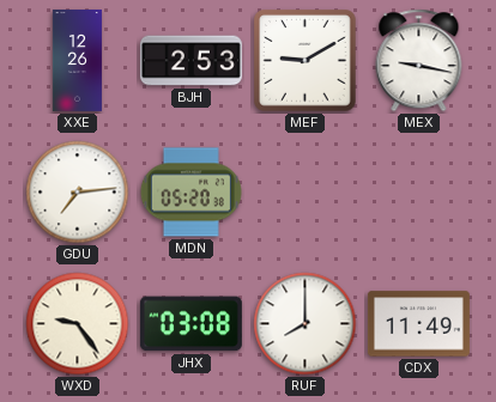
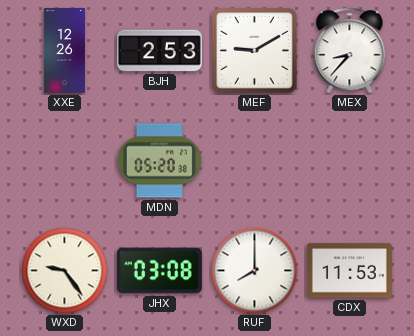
MEX: 9:17 -> 8:37
GDU: 7:14 -> none
CDX: 11:49 -> 11:53
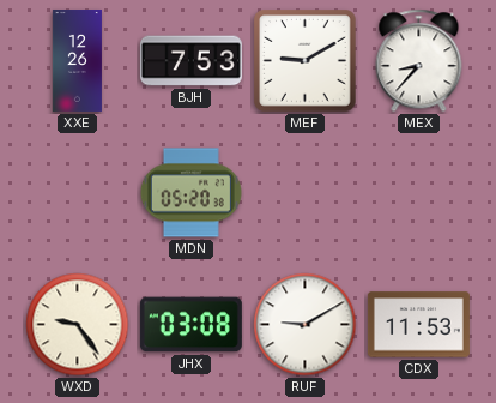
BJH: 2:53 -> 7:53
RUF: 8:00 -> 9:10
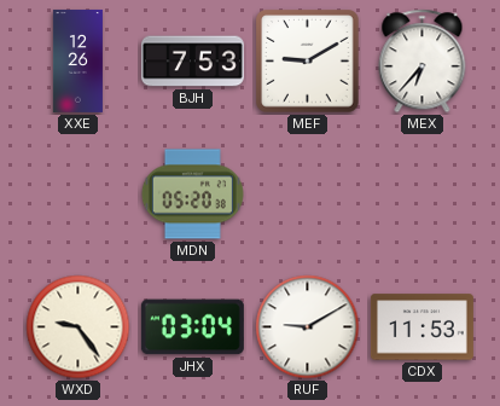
MEX: 8:37 -> 6:37
JHX: 03:08 -> 03:04
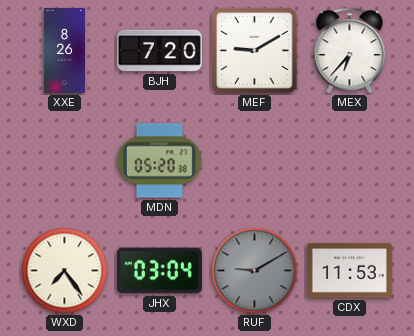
XXE: 12:26 -> 8:26
BJH: 7:53 -> 7:20
WXD: 9:24 -> 7:24
RUF dial: white -> grey
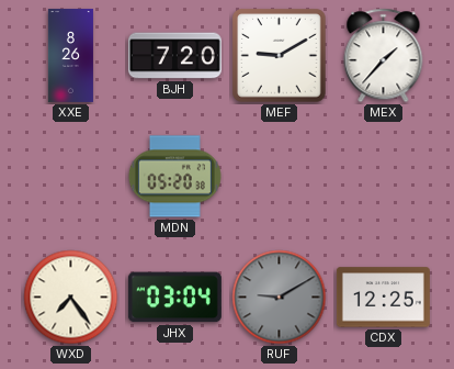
MEX: 6:37 -> 1:37
CDX: 11:53 -> 12:25
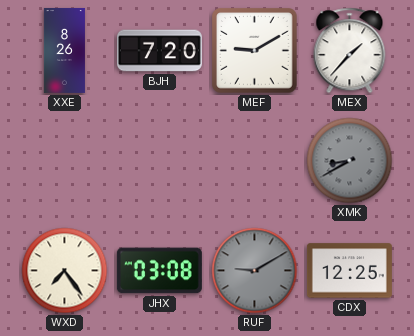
MDN: 05:20 -> none
XMK: none -> 8:40
JHX: 03:04 -> 03:08
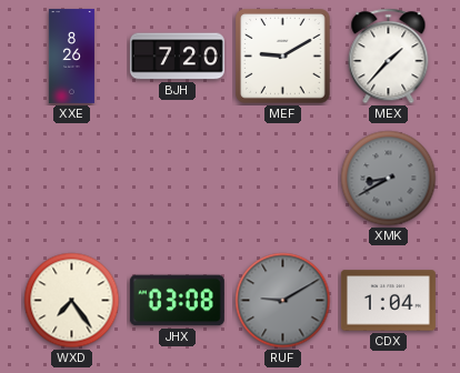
CDX: 12:25 -> 1:04
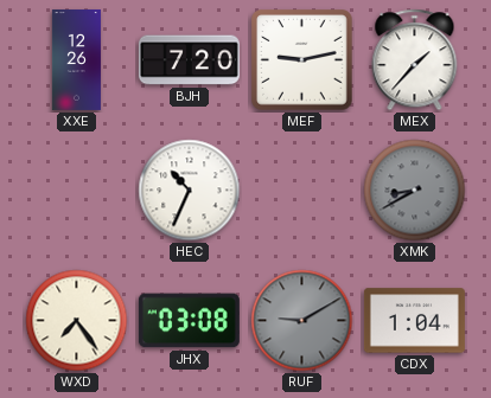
XXE: 8:26 -> 12:26
MEF: 9:10 -> 9:13
HEC: none -> 10:34
